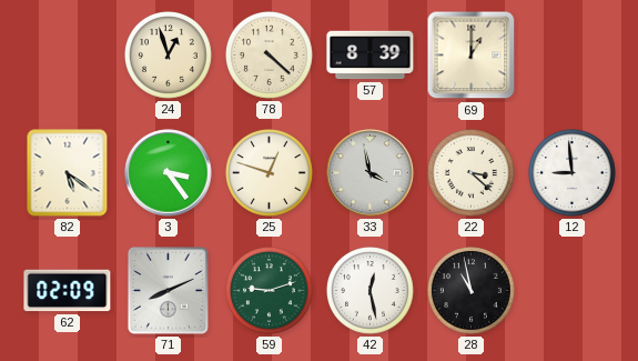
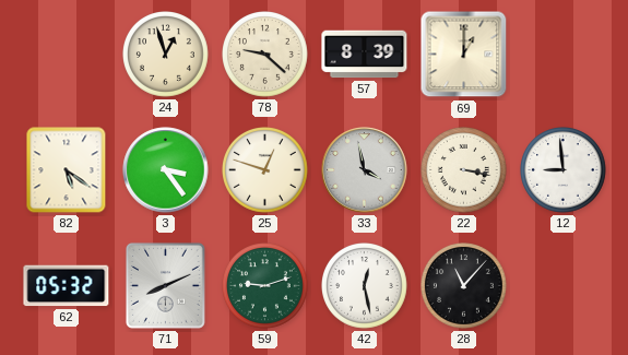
78: 4:22 -> 9:22
22: 3:22 -> 3:17
62: 02:09 -> 05:32
28: 10:58 -> 11:07
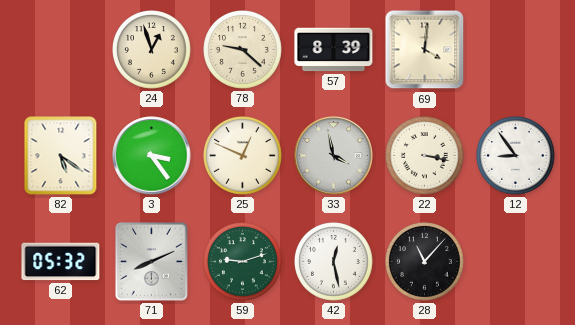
69: 1:00 -> 4:01
25: 12:48 -> 12:49
12: 8:59 -> 8:54
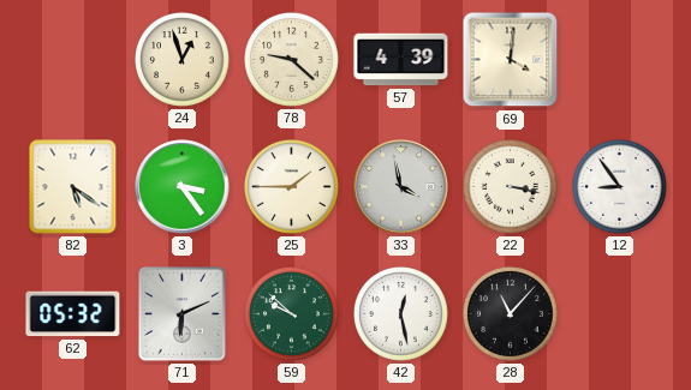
57: 8:39 -> 4:39
25: 12:49 -> 1:45
71: 8:11 -> 6:11
59: 9:12 -> 9:52
